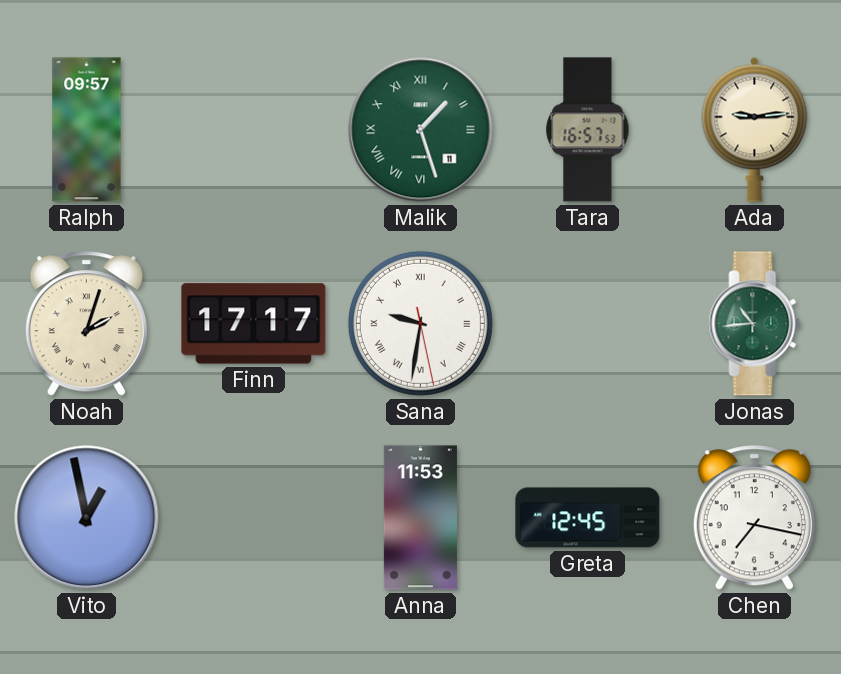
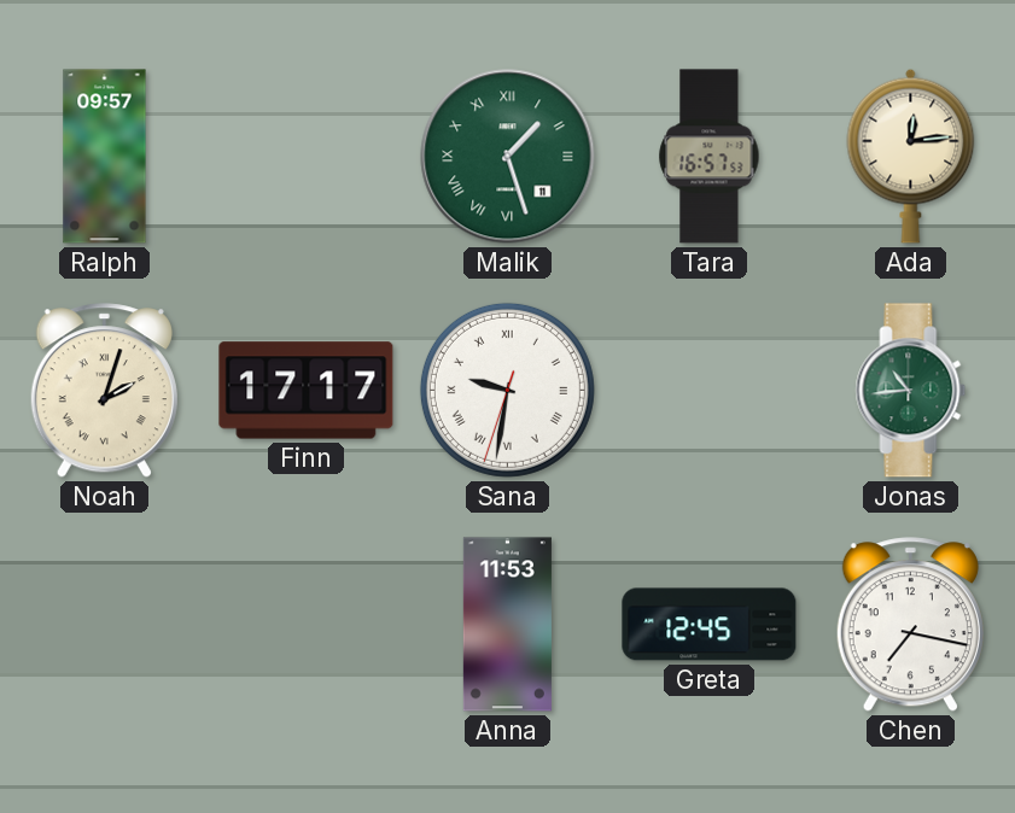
Ada: 9:14 -> 12:14
Sana: 9:31:28 -> 9:31:33
Vito: 12:58 -> none
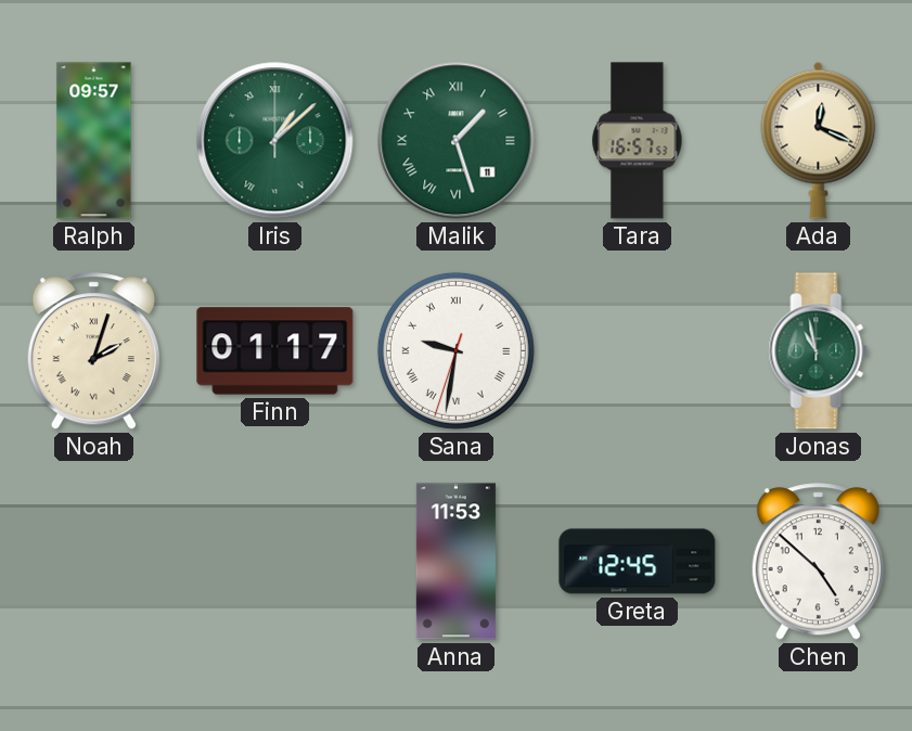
Iris: none -> 1:08
Ada: 12:14 -> 12:19
Finn: 17:17 -> 01:17
Jonas: 10:44 -> 10:58
Chen: 7:17 -> 4:52
